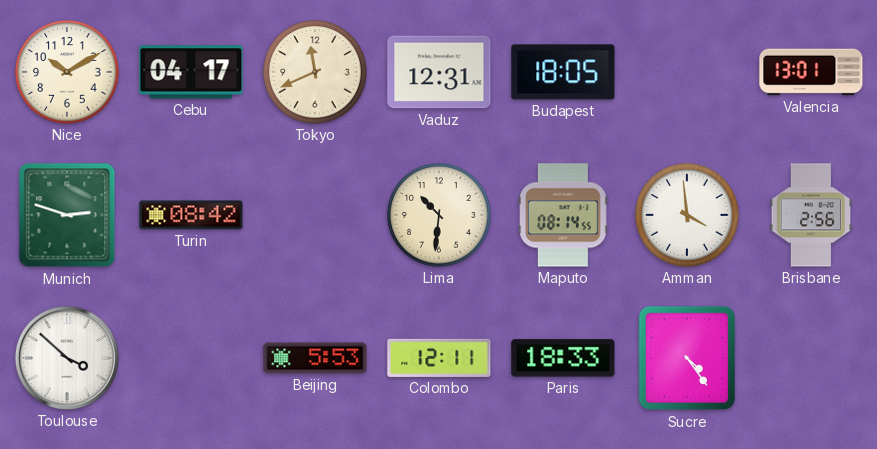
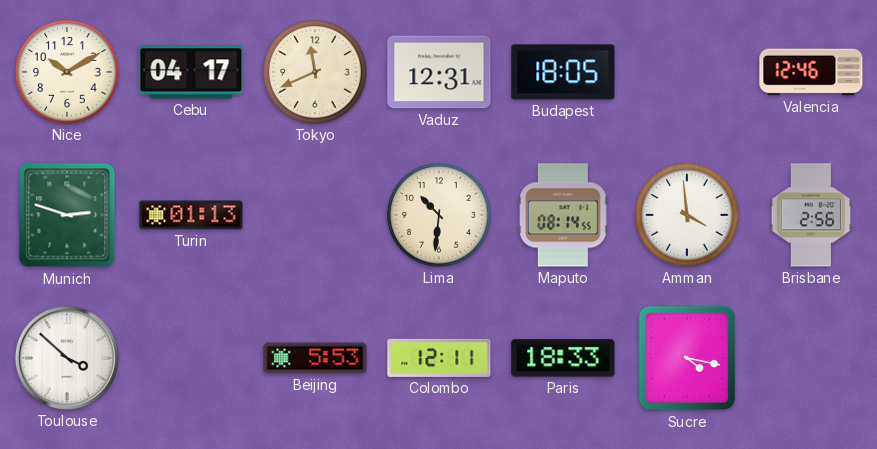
Valencia: 13:01 -> 12:46
Turin: 08:42 -> 01:13
Sucre: 4:24 -> 4:17
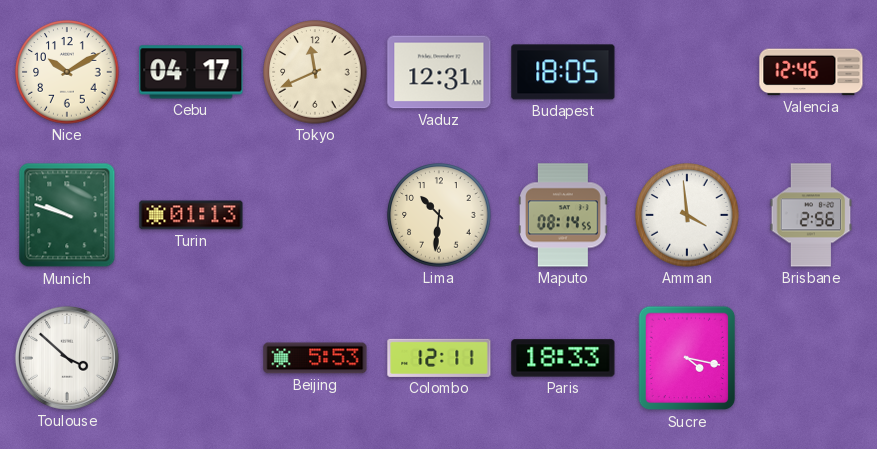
Munich: 2:48 -> 9:48
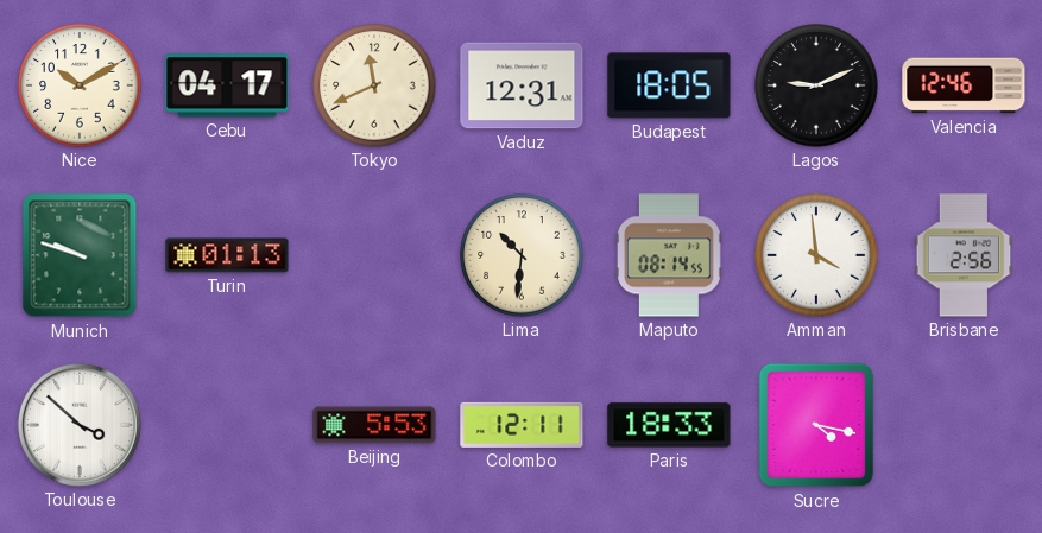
Lagos: none -> 9:11
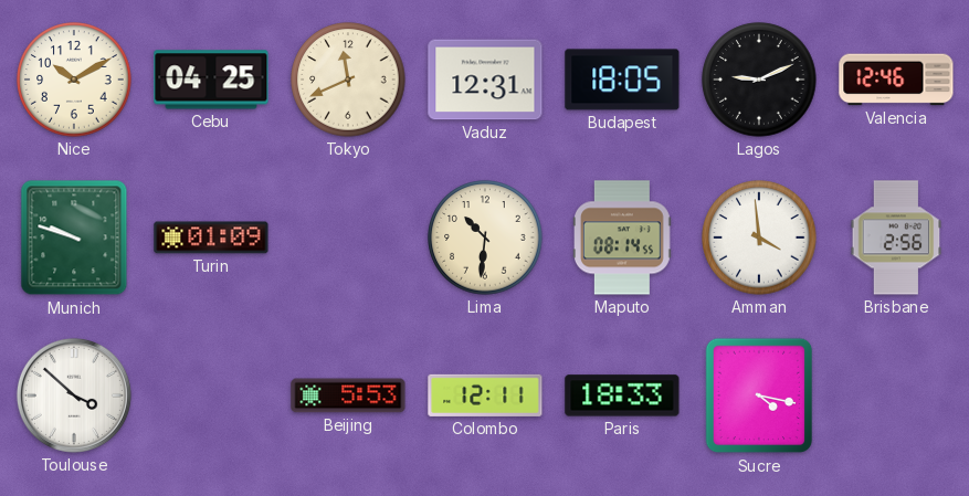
Cebu: 04:17 -> 04:25
Turin: 01:13 -> 01:09
